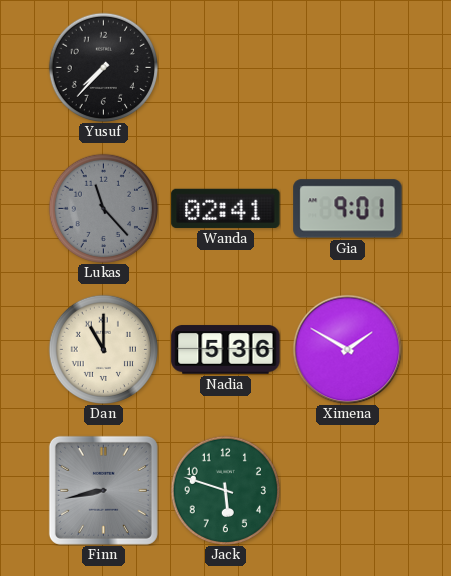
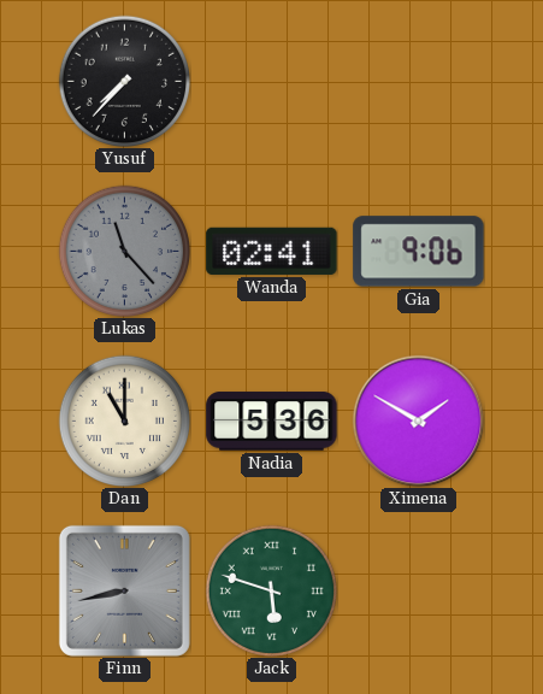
Gia: 9:01 -> 9:06
Jack numerals: Arabic -> Roman
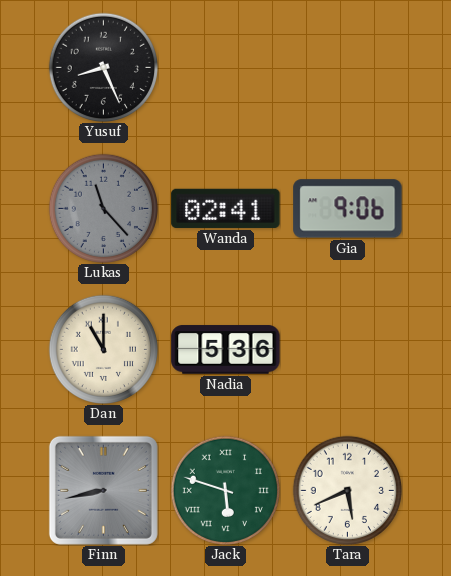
Yusuf: 7:37 -> 8:26
Ximena: 1:50 -> none
Tara: none -> 5:41
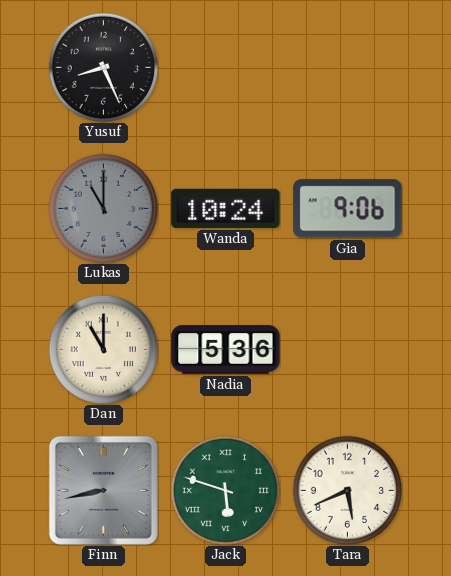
Lukas: 11:23 -> 11:00
Wanda: 02:41 -> 10:24
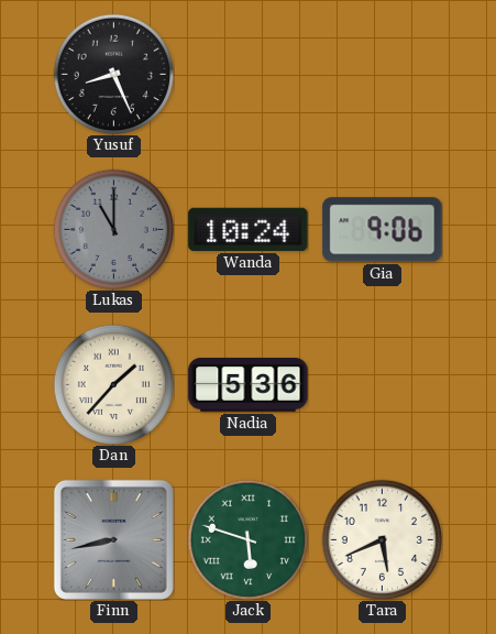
Dan: 11:00 -> 1:37
